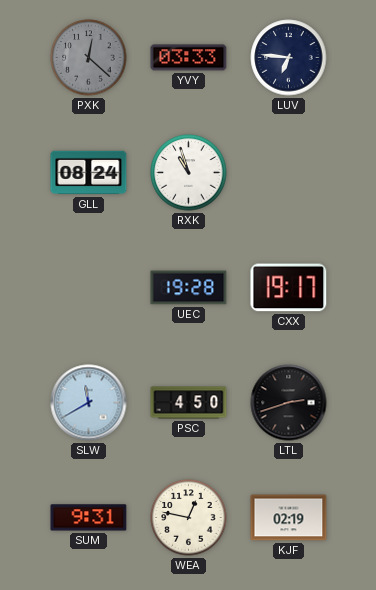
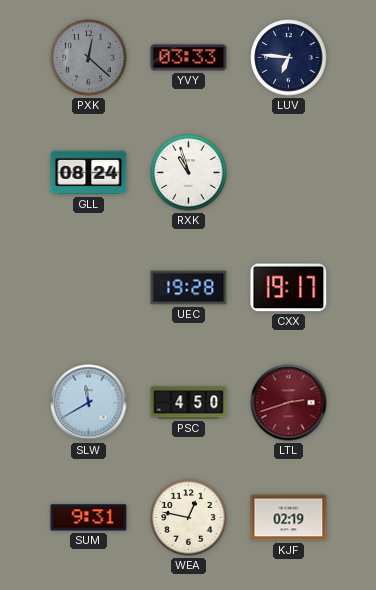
LTL dial: black -> burgundy
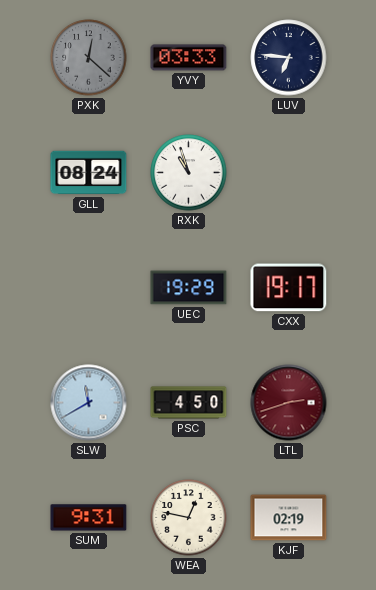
UEC: 19:28 -> 19:29
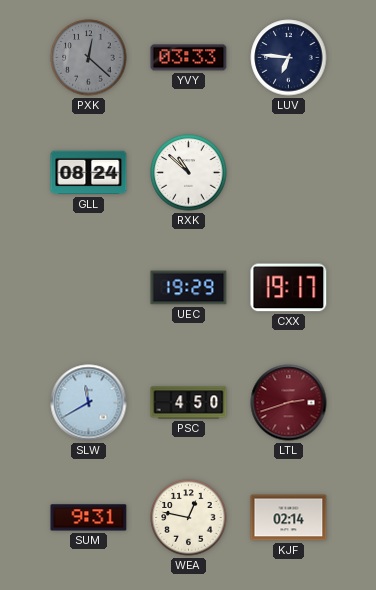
RXK: 10:57 -> 10:52
KJF: 02:19 -> 02:14
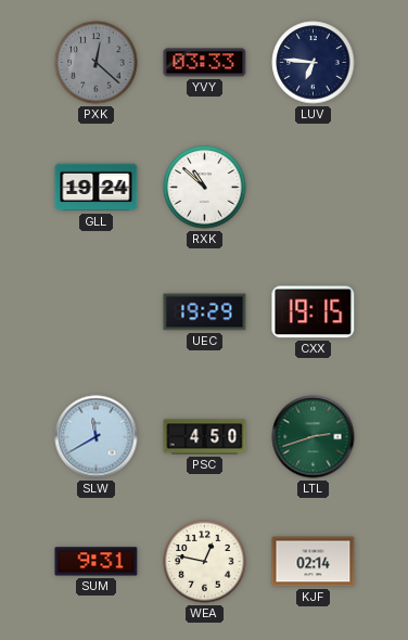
GLL: 08:24 -> 19:24
CXX: 19:17 -> 19:15
LTL dial: burgundy -> green
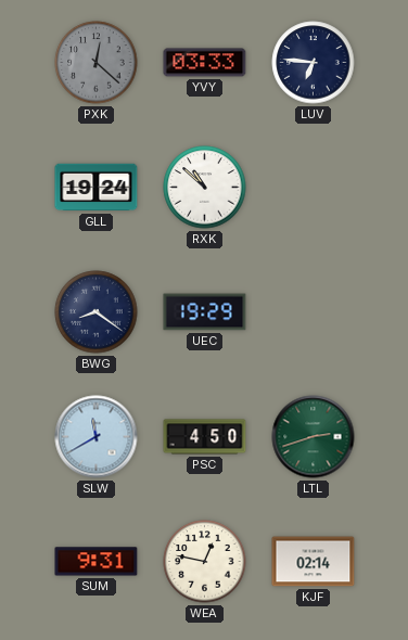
BWG: none -> 8:21
CXX: 19:15 -> none
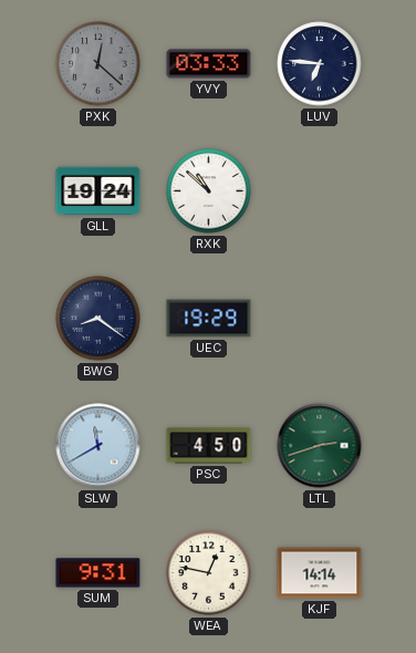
KJF: 02:14 -> 14:14
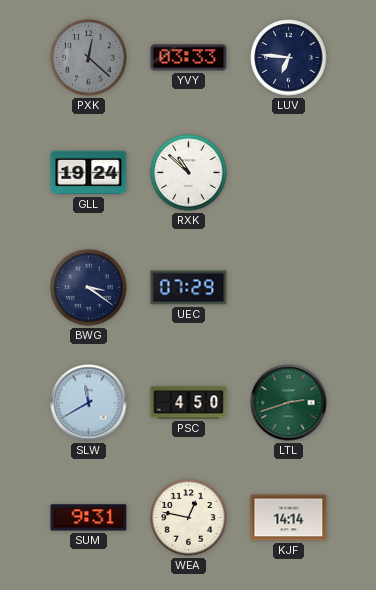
BWG: 8:21 -> 3:21
UEC: 19:29 -> 07:29
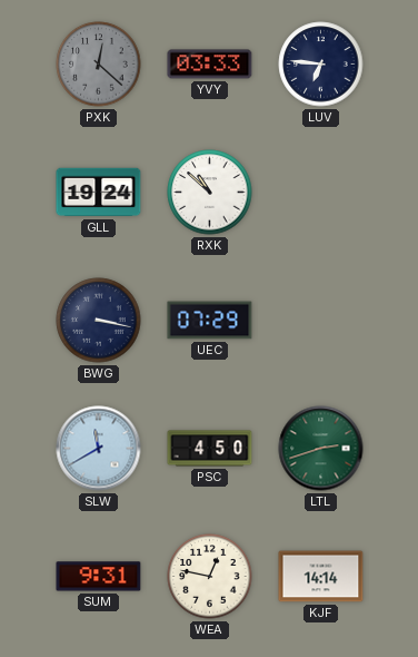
BWG: 3:21 -> 3:17
